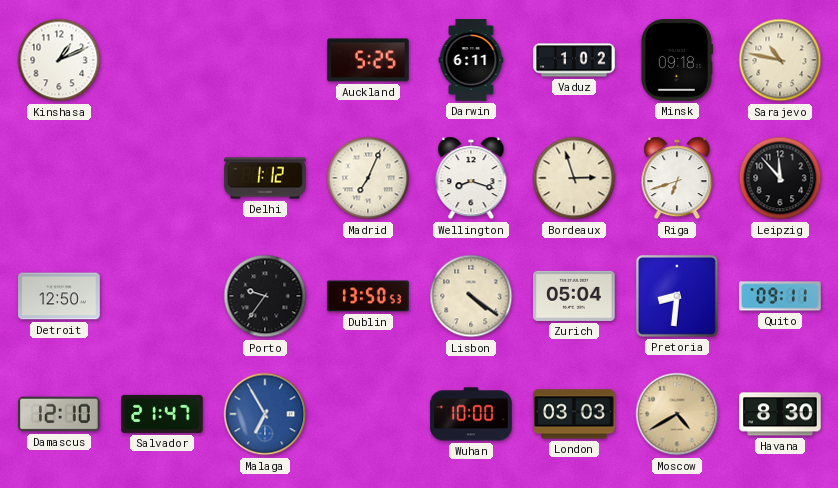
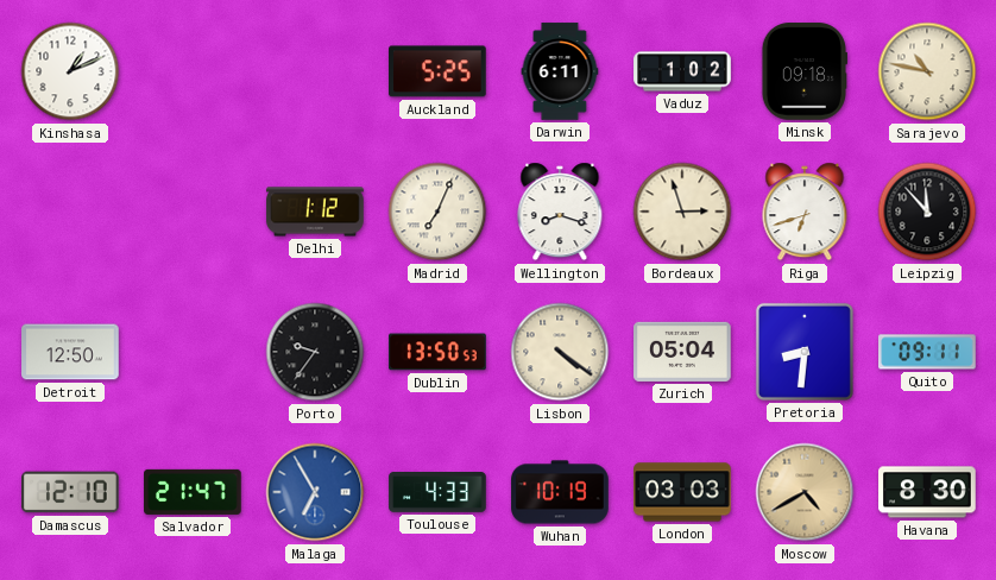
Toulouse: none -> 4:33
Wuhan: 10:00 -> 10:19
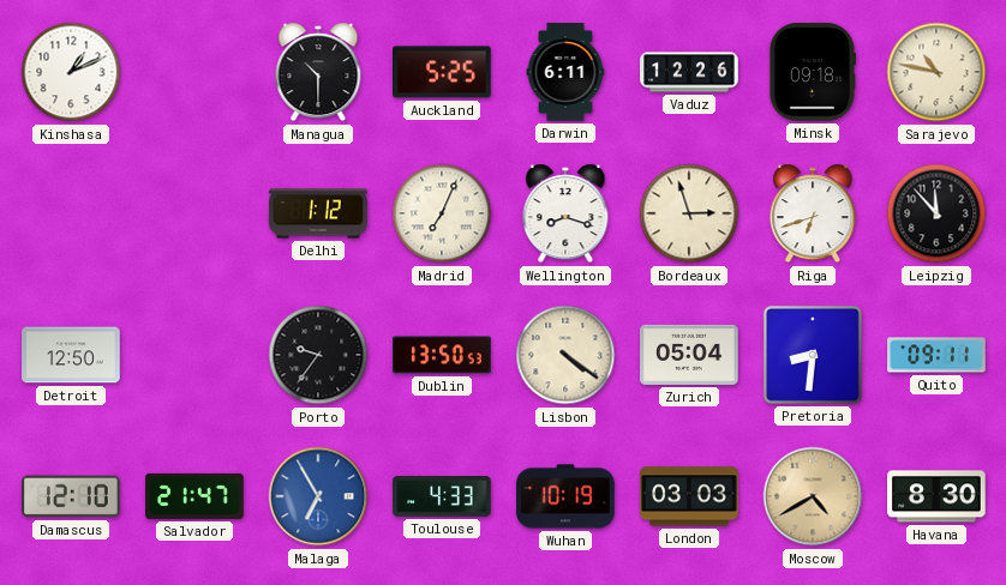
Managua: none -> 10:30
Vaduz: 1:02 -> 12:26
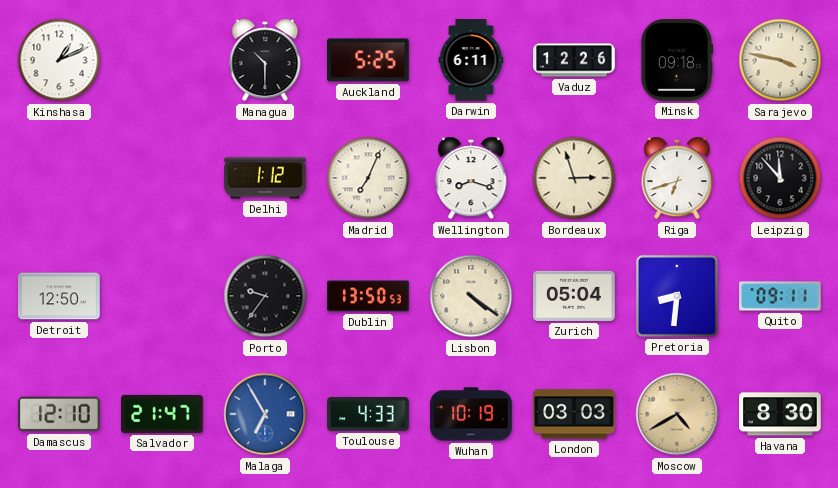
Sarajevo: 10:47 -> 3:47
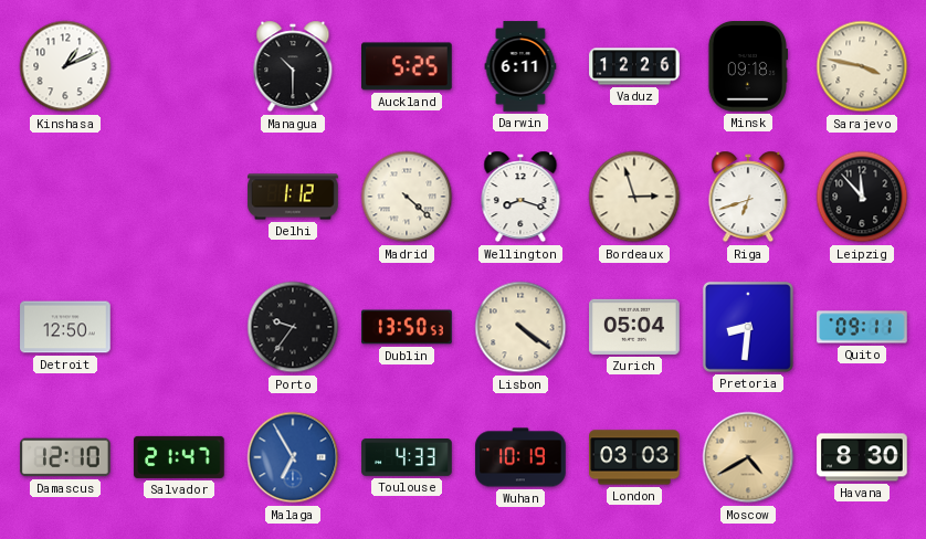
Madrid: 7:04 -> 4:22
